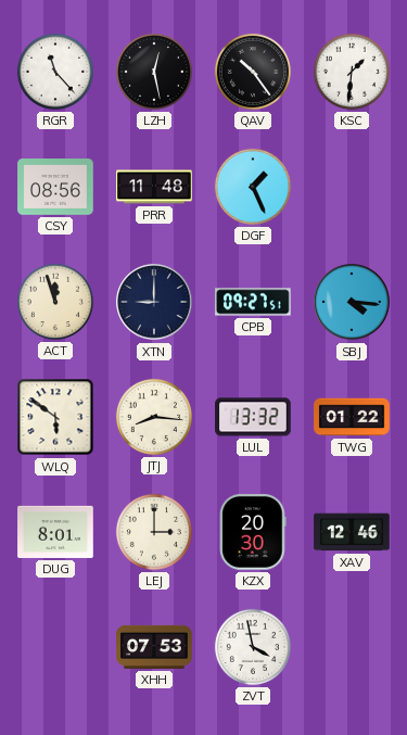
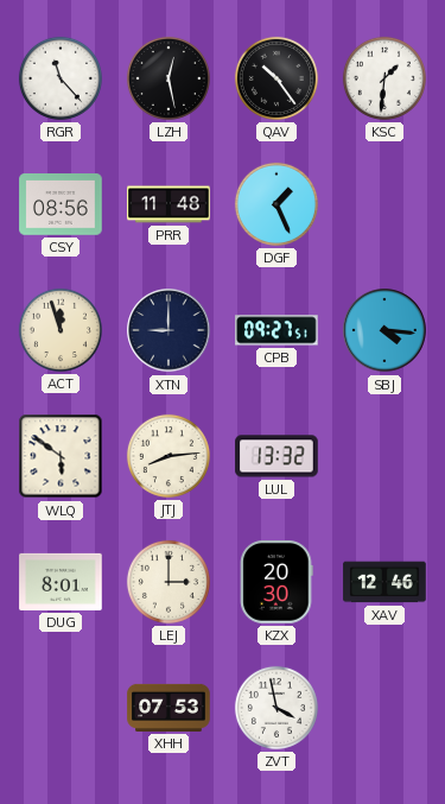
JTJ: 8:16 -> 8:14
TWG: 01:22 -> none
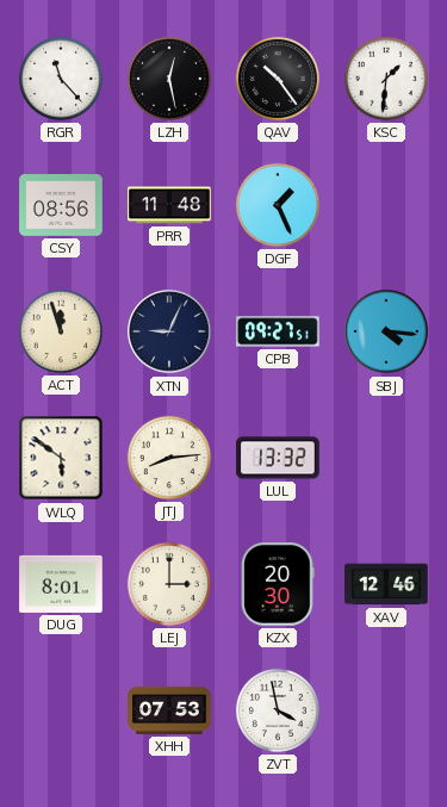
XTN: 9:00 -> 9:04
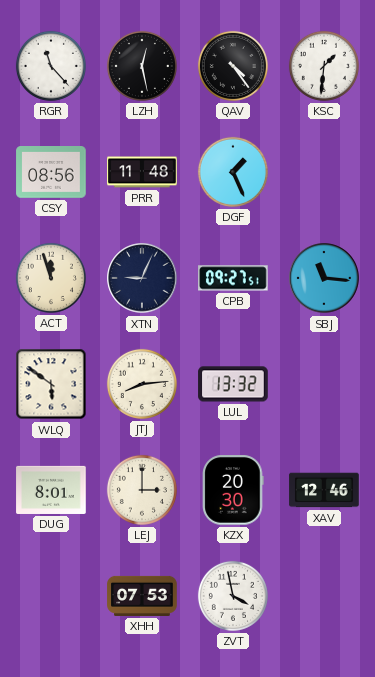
QAV: 10:24 -> 4:24
SBJ: 4:16 -> 11:16
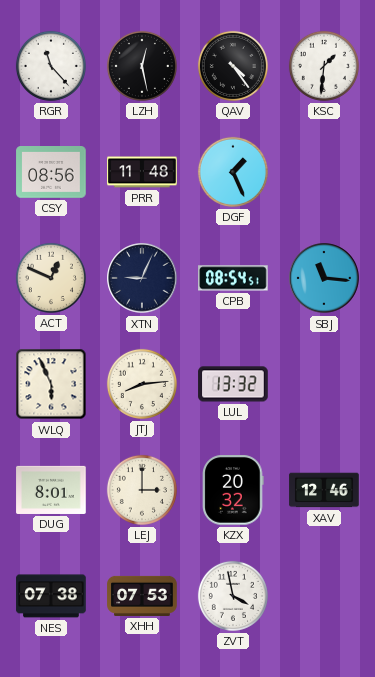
ACT: 11:57 -> 12:49
CPB: 09:27 -> 08:54
WLQ: 5:51 -> 5:56
KZX: 20:30 -> 20:32
NES: none -> 07:38
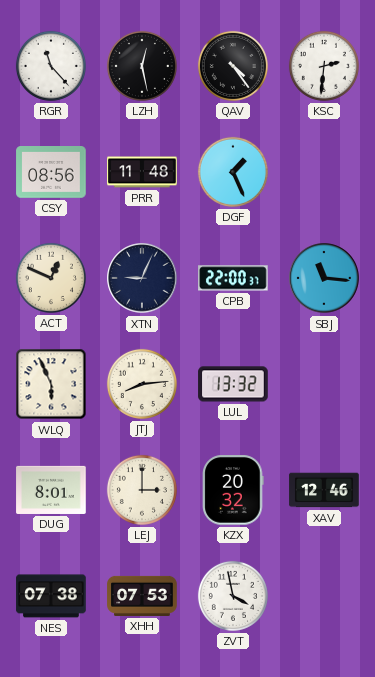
KSC: 1:31 -> 2:31
CPB: 08:54 -> 22:00
